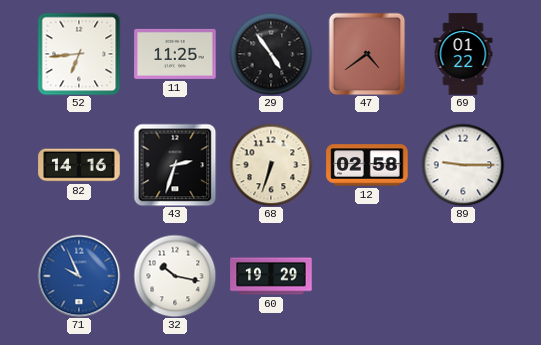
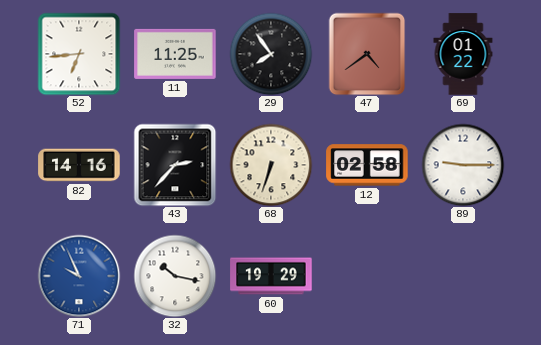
29: 4:54 -> 7:54
43: 2:33 -> 2:37
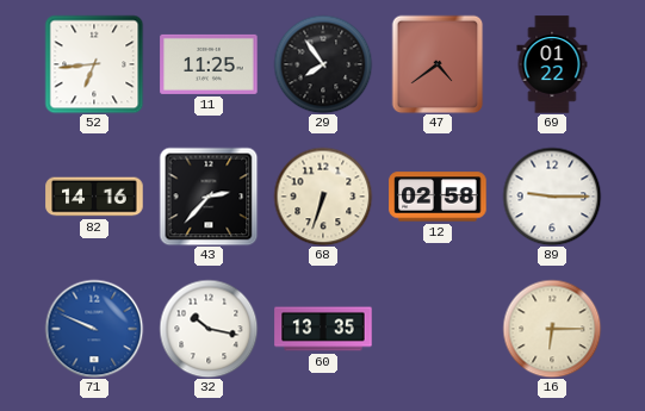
71: 9:56 -> 9:49
60: 19:29 -> 13:35
16: none -> 6:15
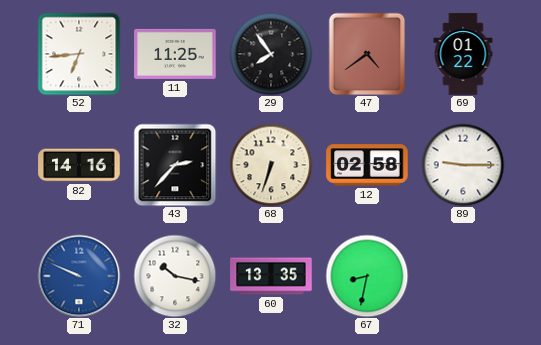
67: none -> 8:32
16: 6:15 -> none
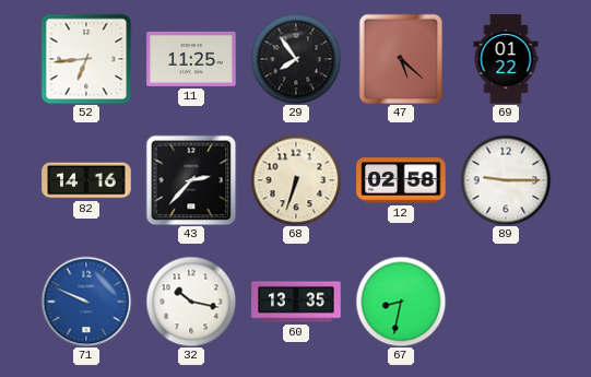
47: 4:39 -> 5:22
